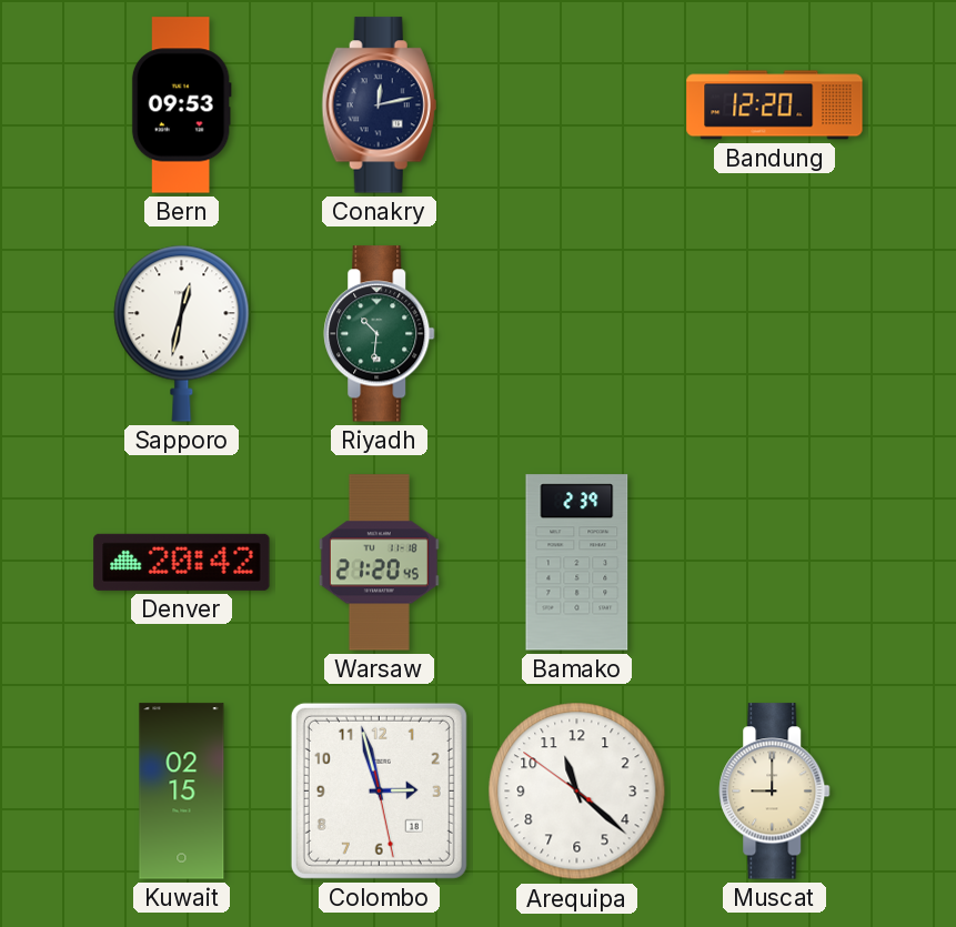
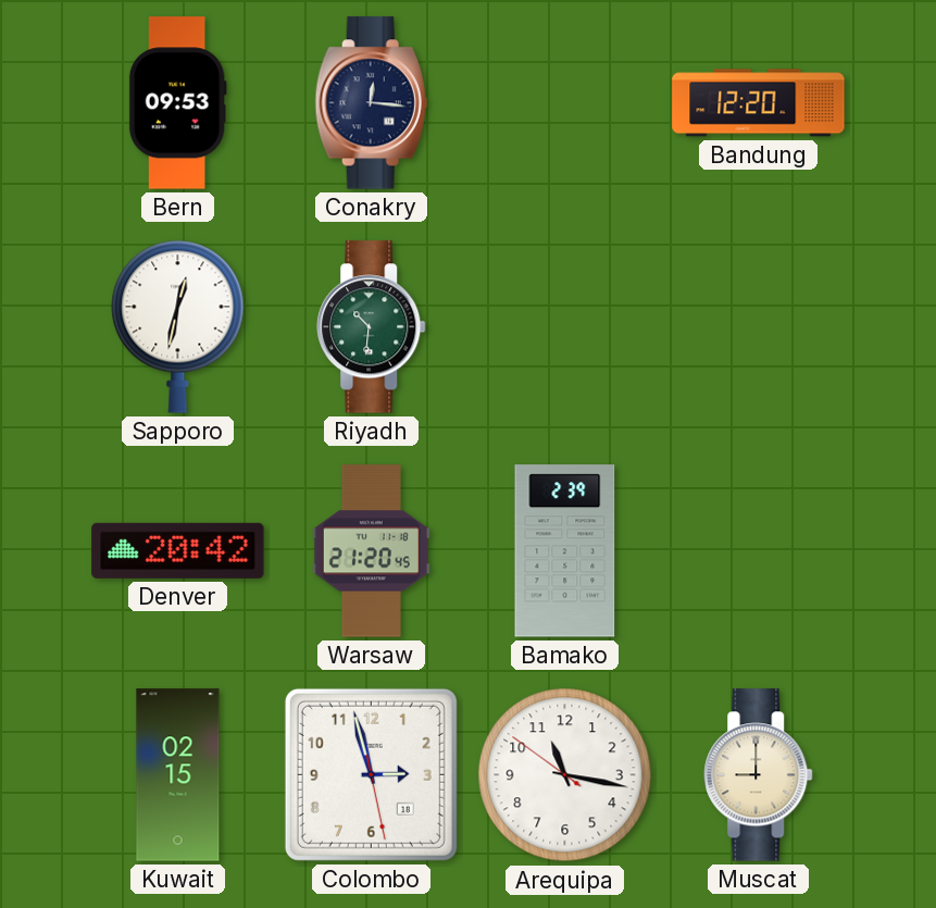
Conakry: 12:13 -> 12:16
Arequipa: 11:21 -> 11:16
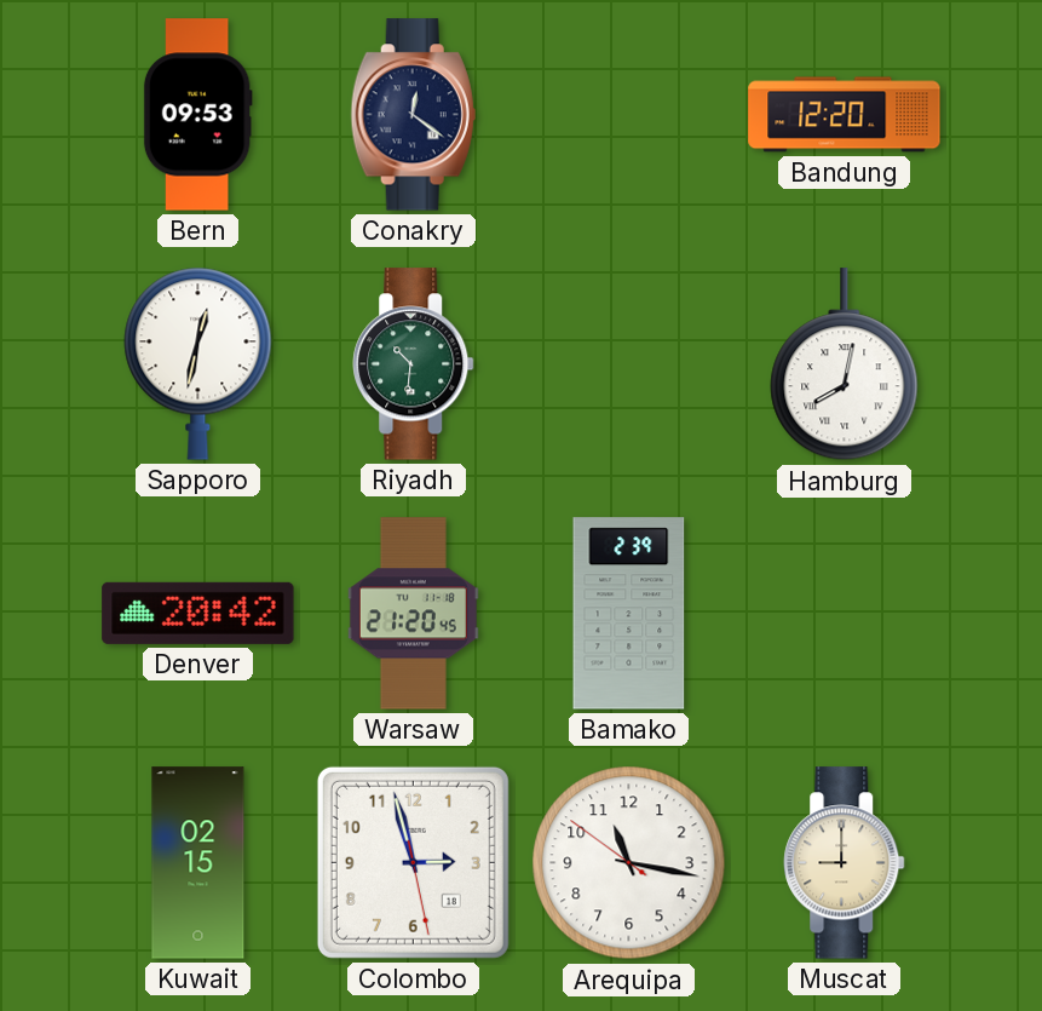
Conakry: 12:16 -> 12:21
Hamburg: none -> 8:02
